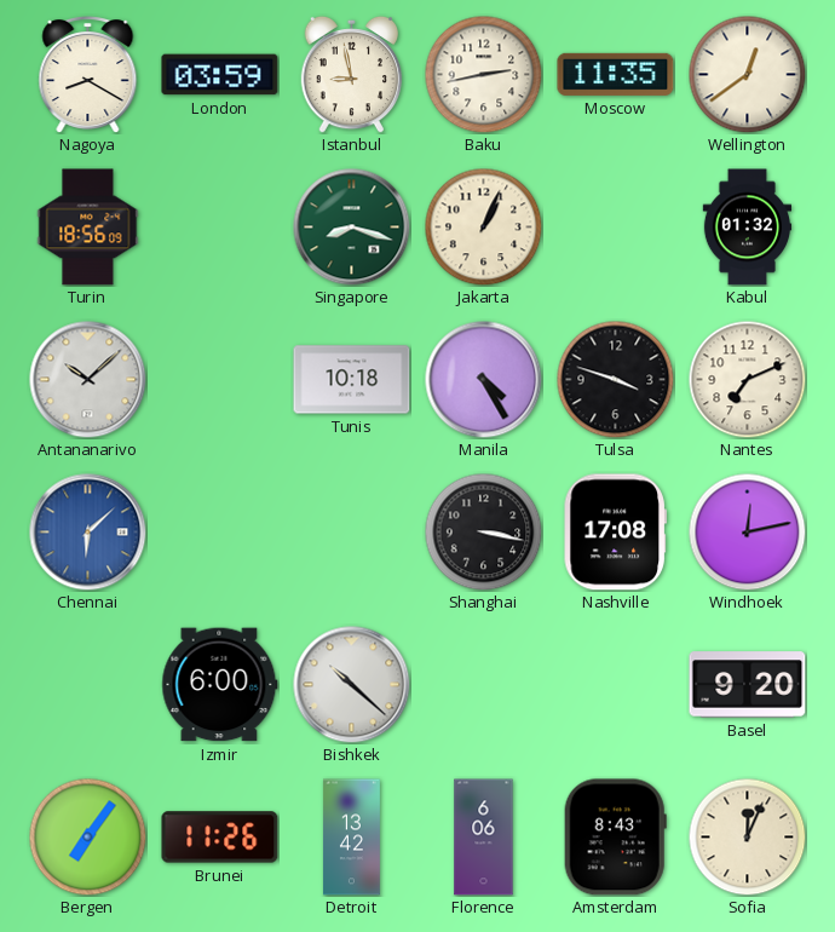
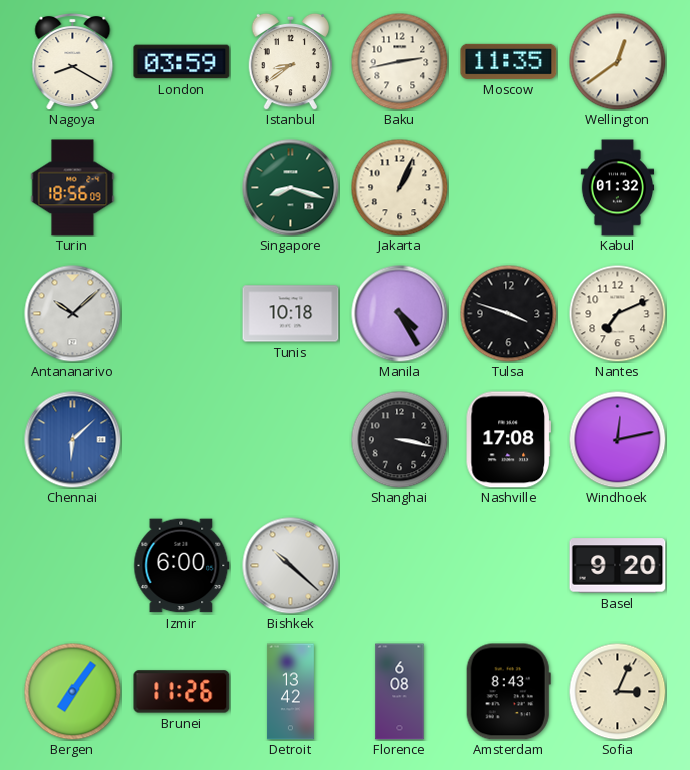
Istanbul: 8:58 -> 8:39
Florence: 6:06 -> 6:08
Sofia: 12:04 -> 3:04
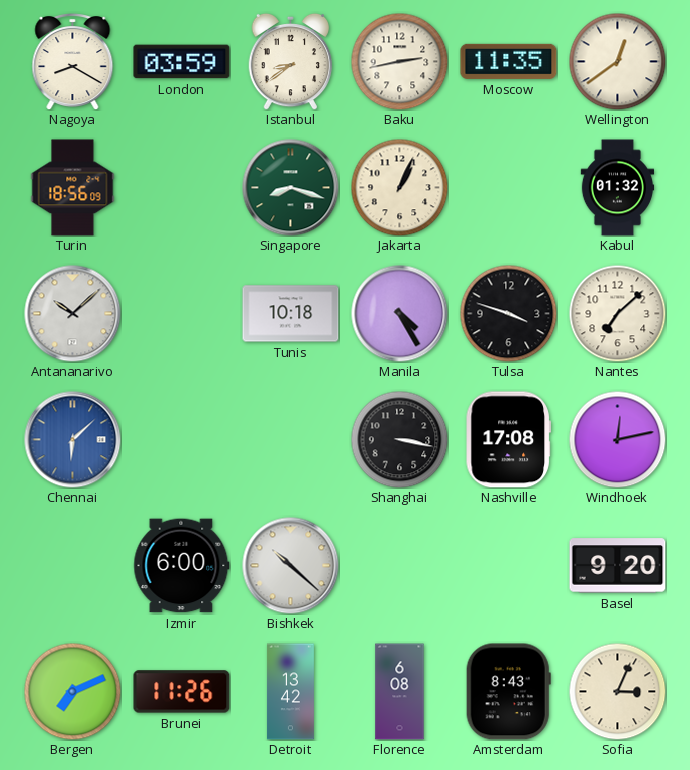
Nantes: 7:11 -> 7:08
Bergen: 7:06 -> 7:11
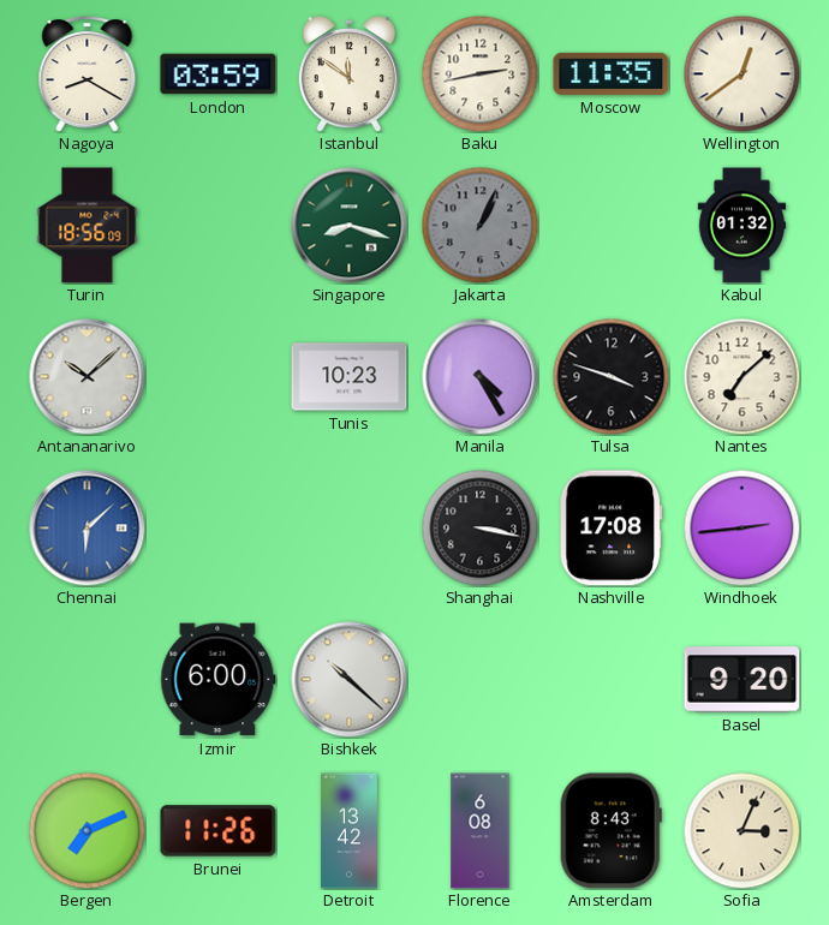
Istanbul: 8:39 -> 11:51
Jakarta dial: cream -> grey
Tunis: 10:18 -> 10:23
Windhoek: 12:13 -> 2:44
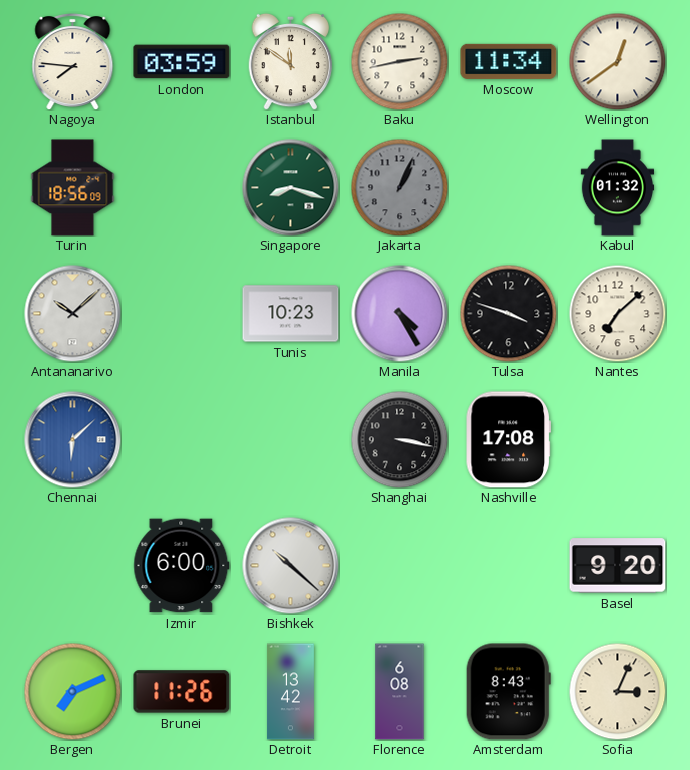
Nagoya: 8:20 -> 7:46
Moscow: 11:35 -> 11:34
Windhoek: 2:44 -> none
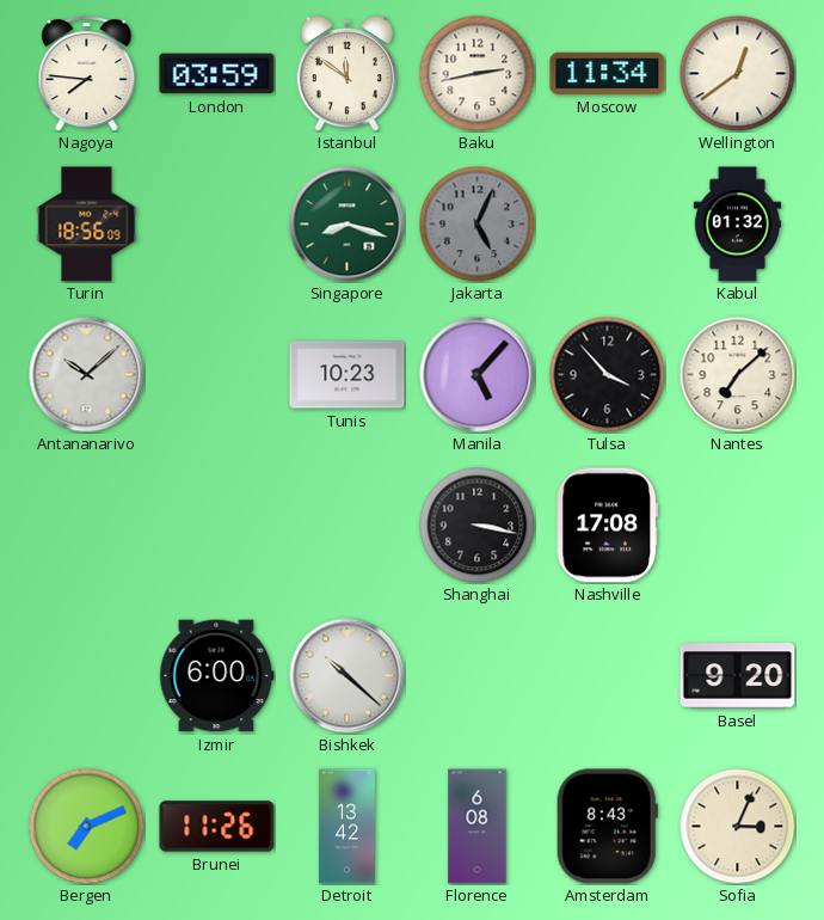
Jakarta: 1:04 -> 5:04
Manila: 4:25 -> 5:07
Tulsa: 3:48 -> 3:53
Chennai: 6:08 -> none
